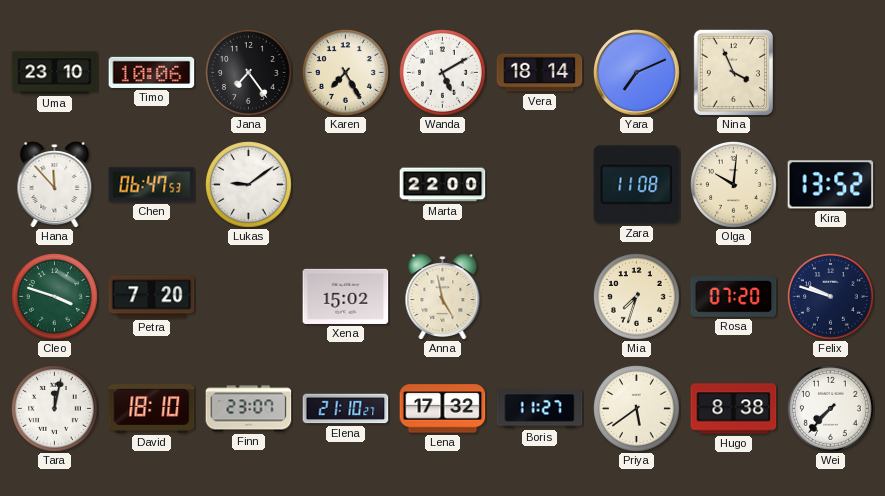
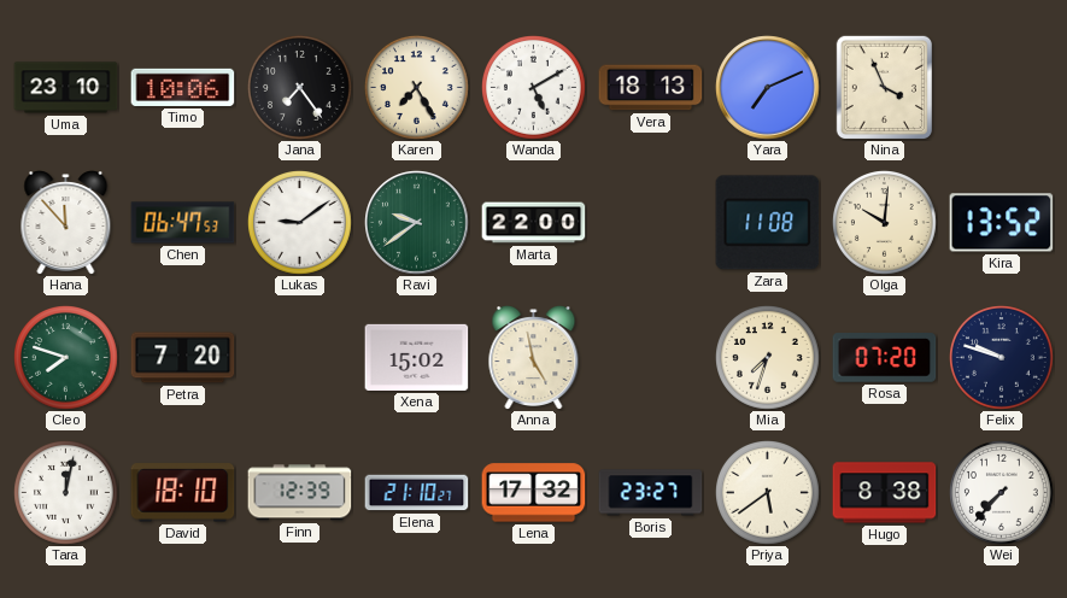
Vera: 18:14 -> 18:13
Ravi: none -> 9:39
Cleo: 3:48 -> 7:48
Finn: 23:07 -> 12:39
Boris: 11:27 -> 23:27
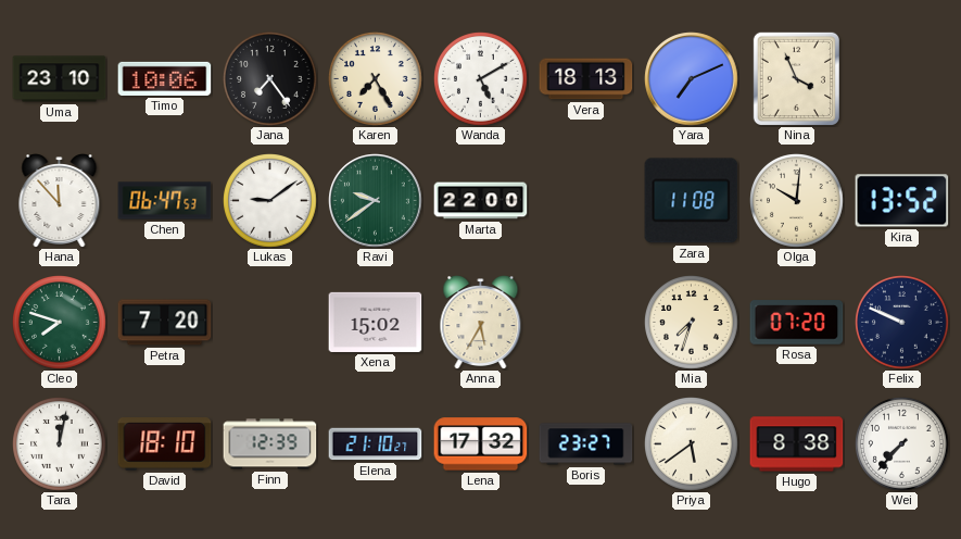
Anna: 4:58 -> 5:35
Felix: 9:48 -> 9:49
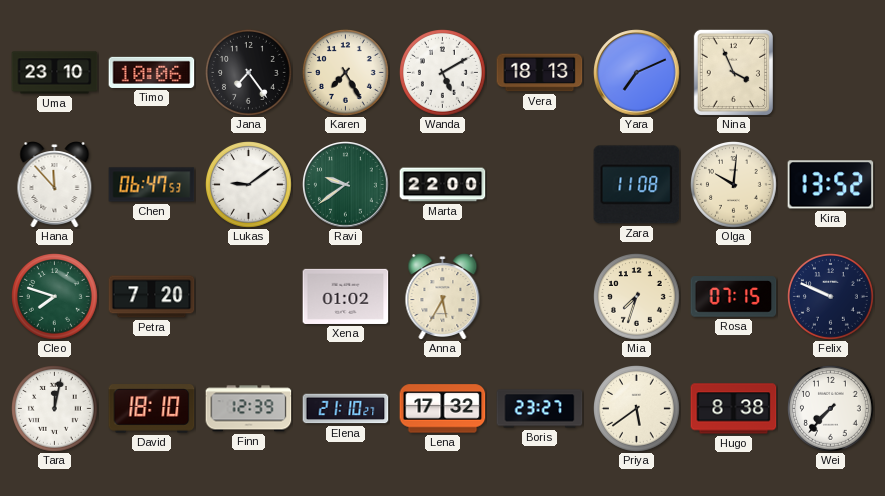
Xena: 15:02 -> 01:02
Rosa: 07:20 -> 07:15
